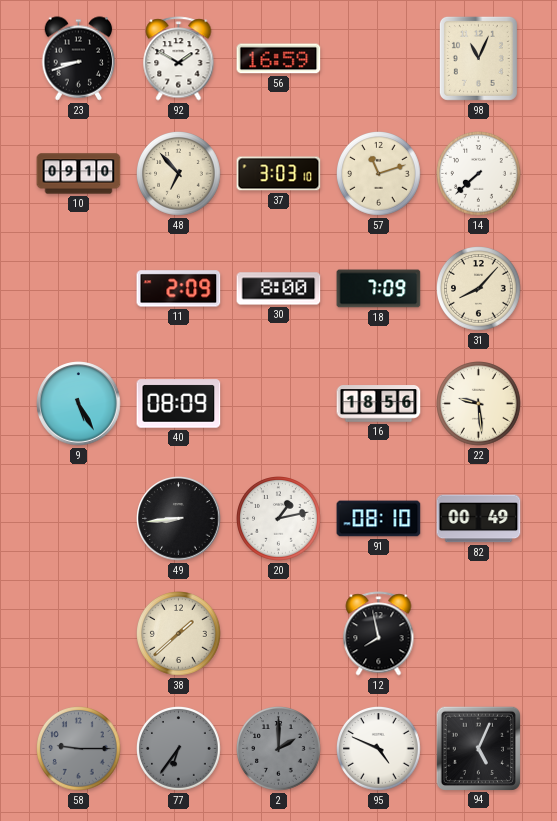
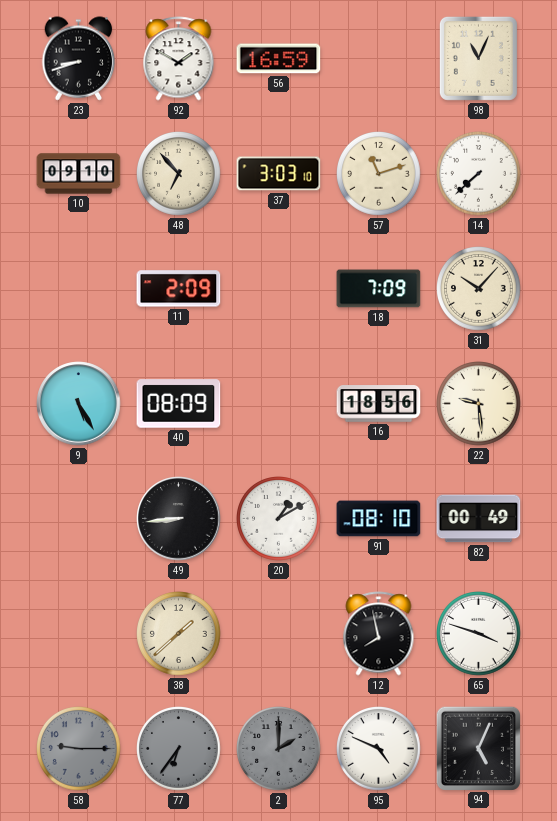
30: 8:00 -> none
31: 8:07 -> 10:07
20: 1:13 -> 1:10
65: none -> 3:48
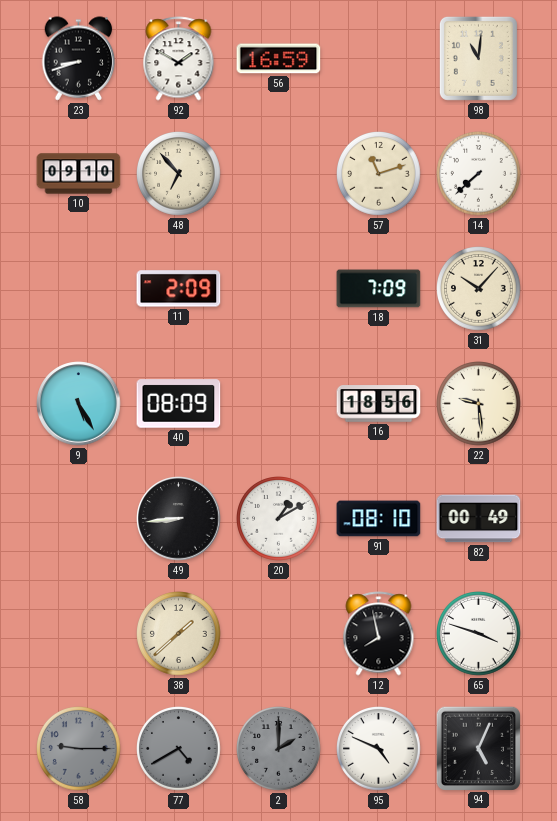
98: 11:04 -> 11:01
37: 3:03 -> none
77: 6:36 -> 4:40
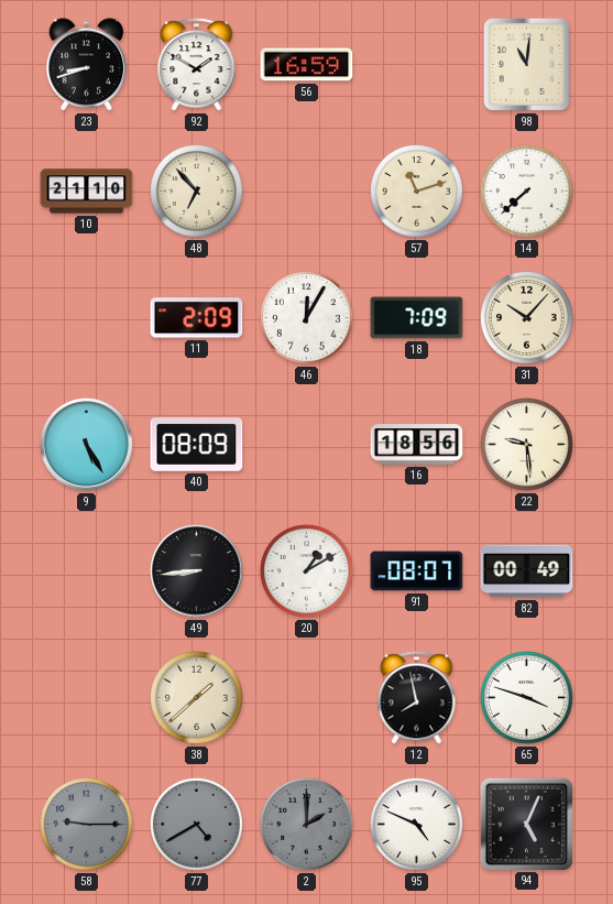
10: 09:10 -> 21:10
46: none -> 12:05
91: 08:10 -> 08:07
